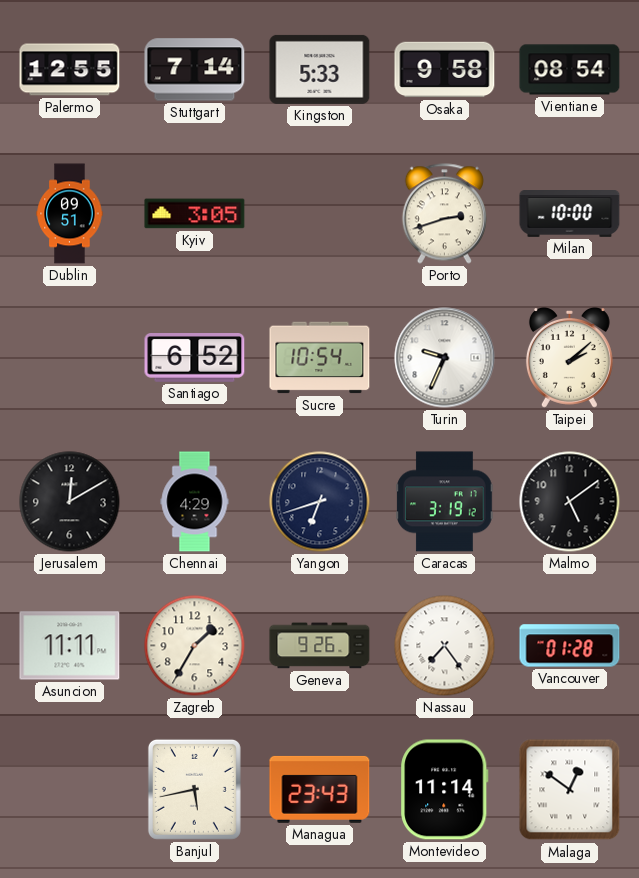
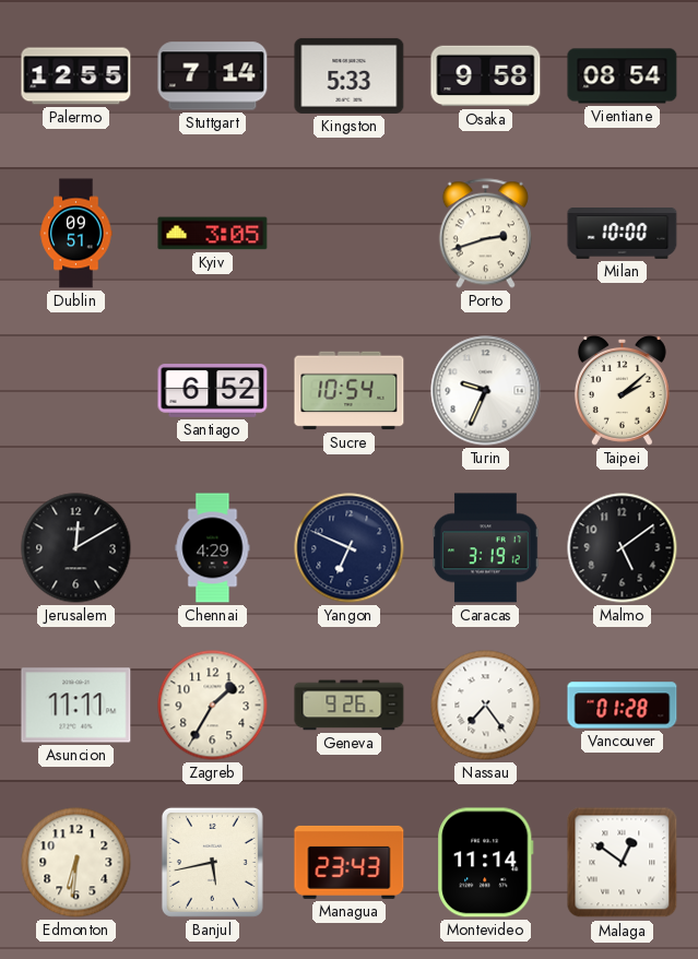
Yangon: 6:42 -> 6:49
Edmonton: none -> 6:31
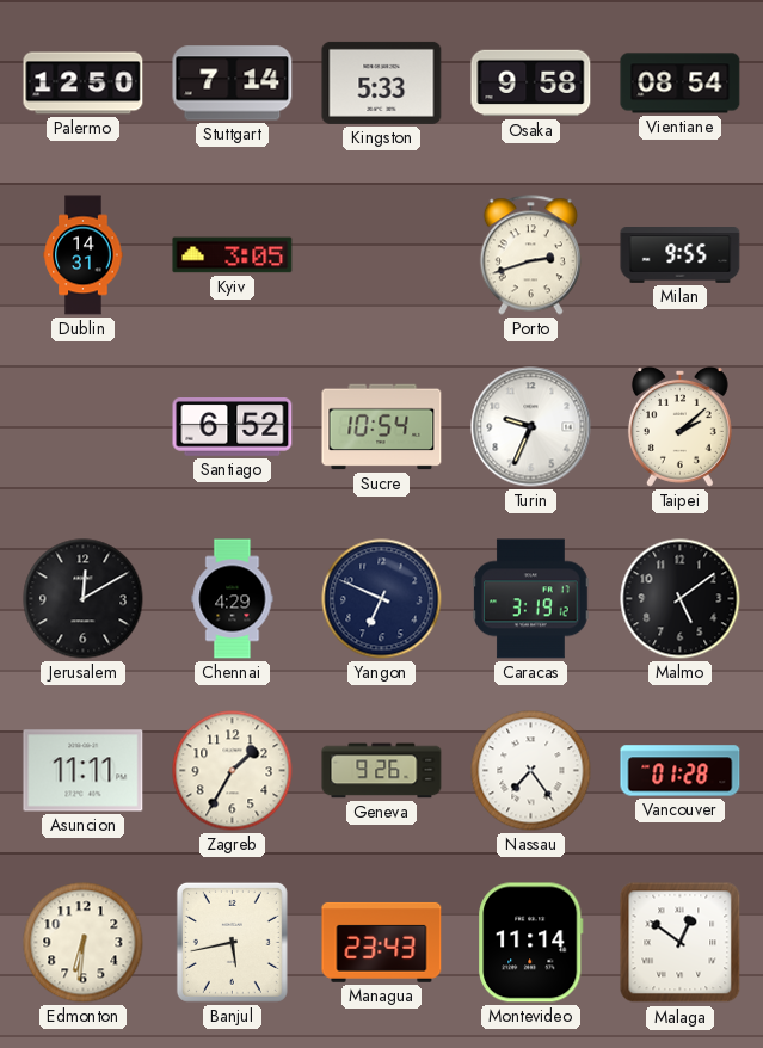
Palermo: 12:55 -> 12:50
Dublin: 09:51 -> 14:31
Milan: 10:00 -> 9:55
